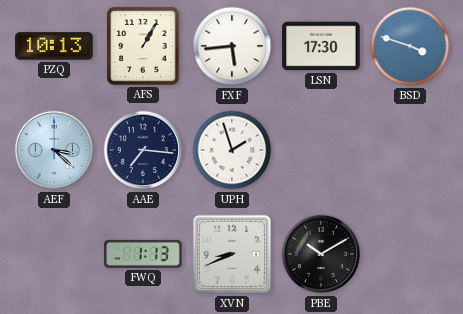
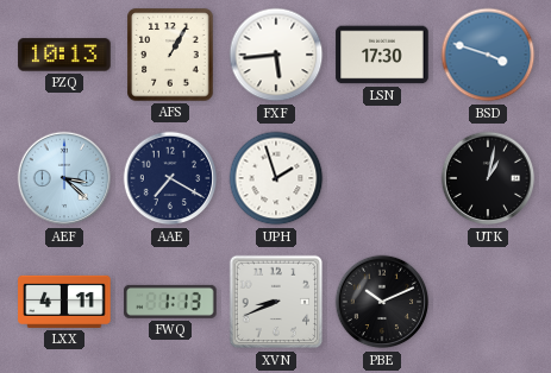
AAE: 7:16 -> 7:20
UTK: none -> 1:02
LXX: none -> 4:11
PBE: 10:10 -> 10:11
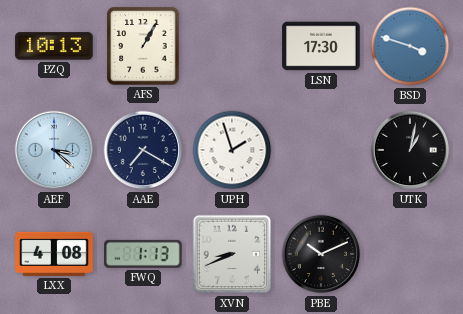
FXF: 5:44 -> none
LXX: 4:11 -> 4:08
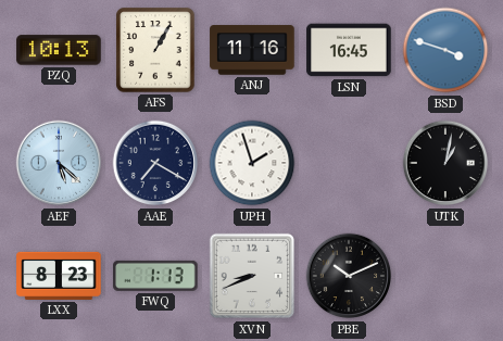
ANJ: none -> 11:16
LSN: 17:30 -> 16:45
AEF: 3:22 -> 5:22
LXX: 4:08 -> 8:23
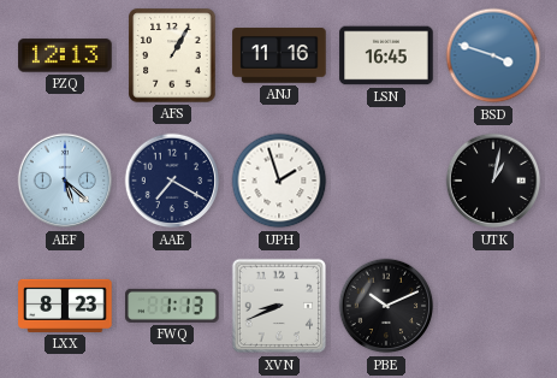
PZQ: 10:13 -> 12:13
